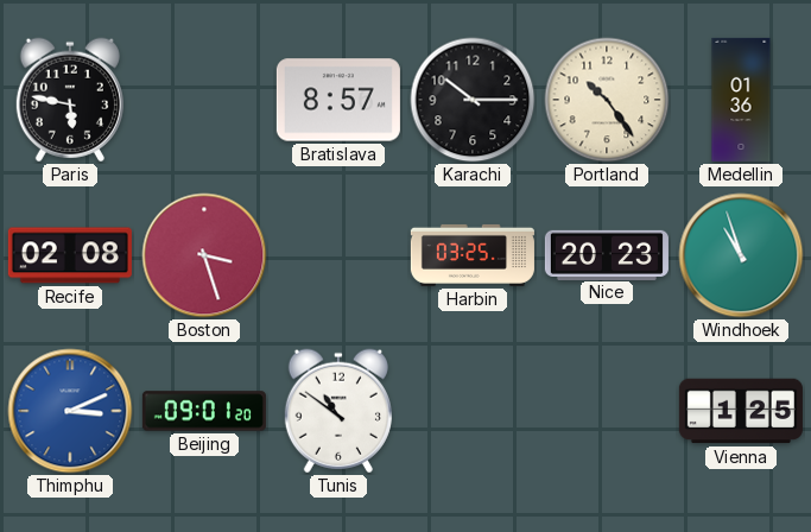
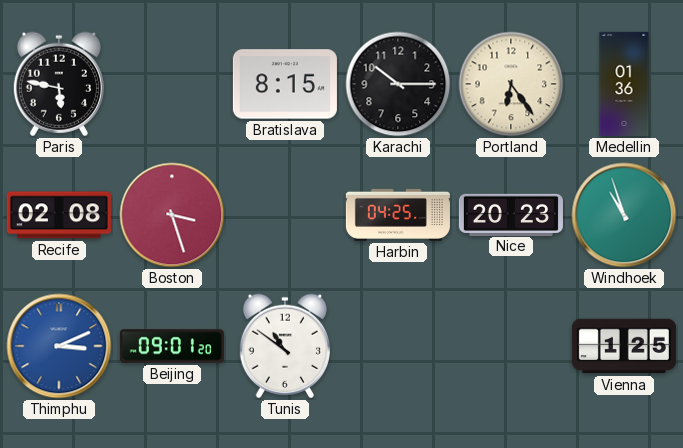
Bratislava: 8:57 -> 8:15
Portland: 10:24 -> 6:24
Harbin: 03:25 -> 04:25
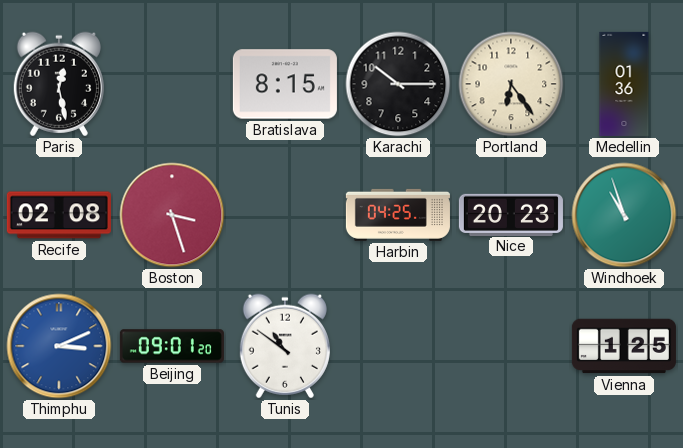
Paris: 5:47 -> 12:28
